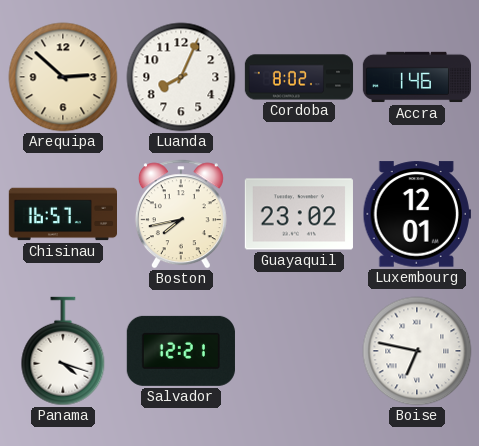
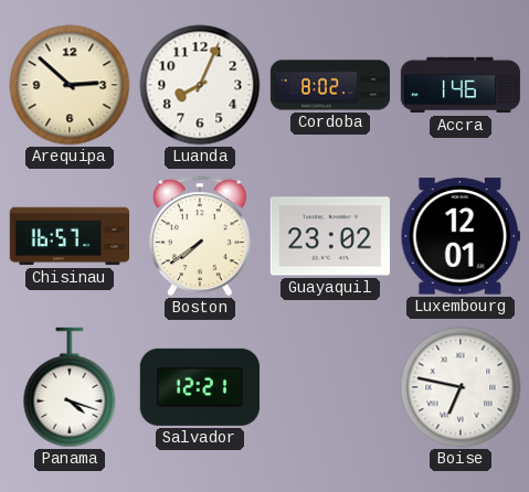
Boston: 7:43 -> 7:39
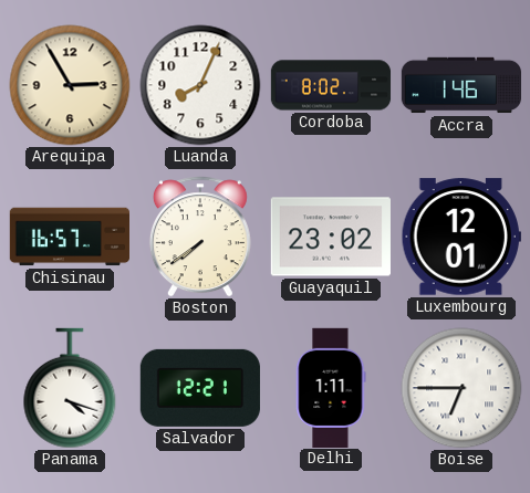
Arequipa: 2:52 -> 2:55
Delhi: none -> 1:11
Boise: 6:47 -> 6:45
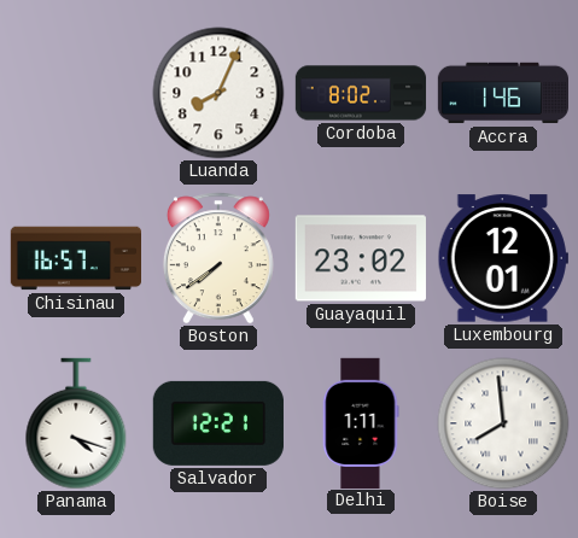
Arequipa: 2:55 -> none
Boise: 6:45 -> 7:59
